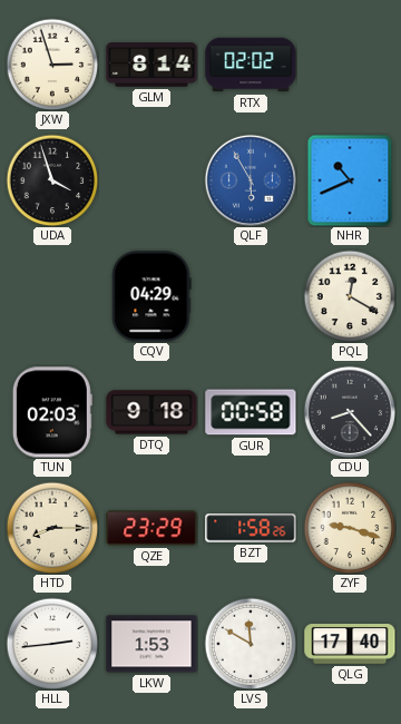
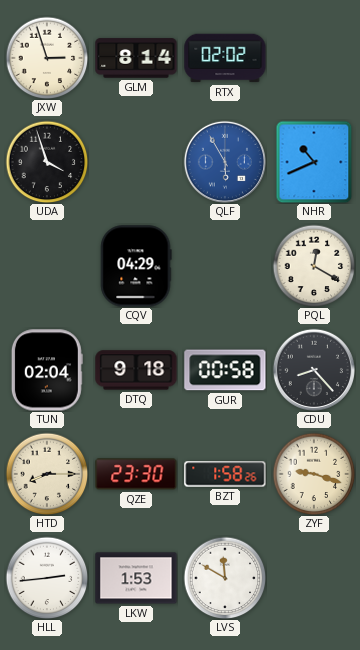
TUN: 02:03 -> 02:04
QZE: 23:29 -> 23:30
QLG: 17:40 -> none
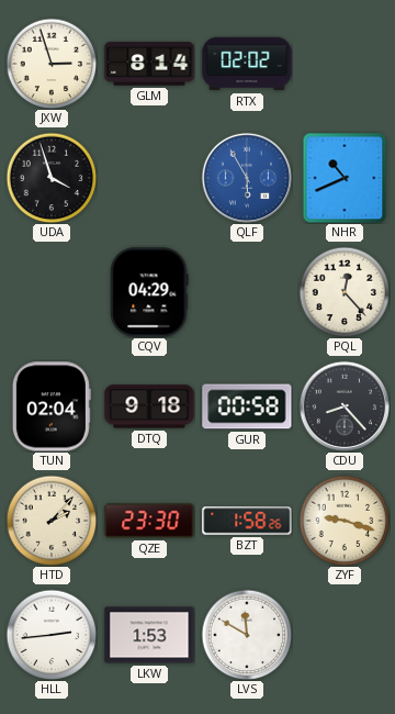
PQL: 12:20 -> 12:23
HTD: 8:15 -> 2:07
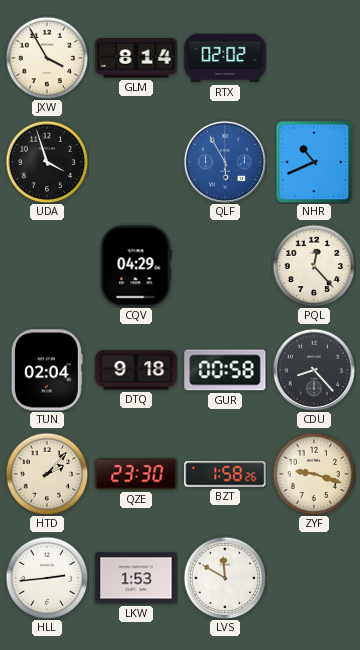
JXW: 2:57 -> 3:55
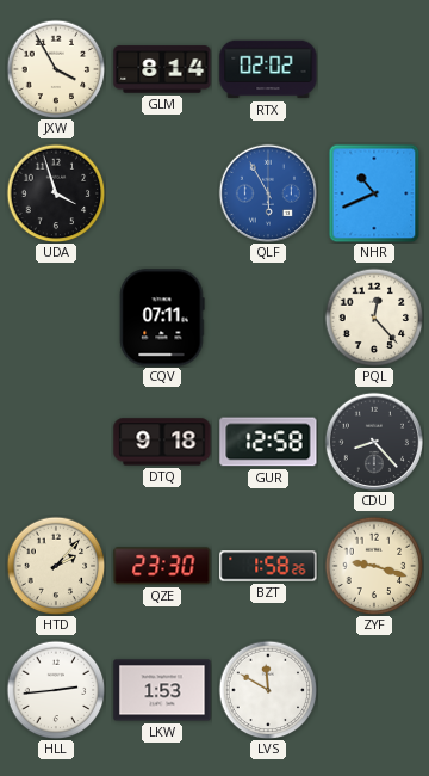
CQV: 04:29 -> 07:11
TUN: 02:04 -> none
GUR: 00:58 -> 12:58
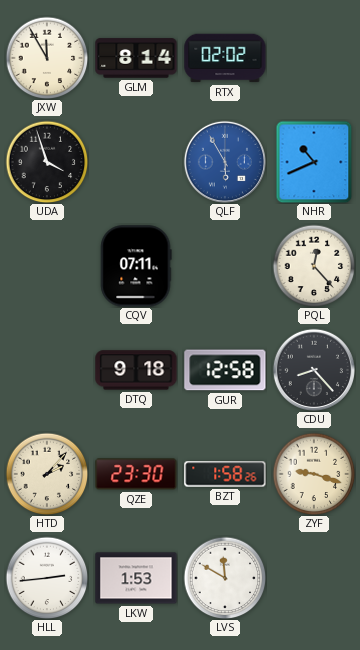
JXW: 3:55 -> 11:55
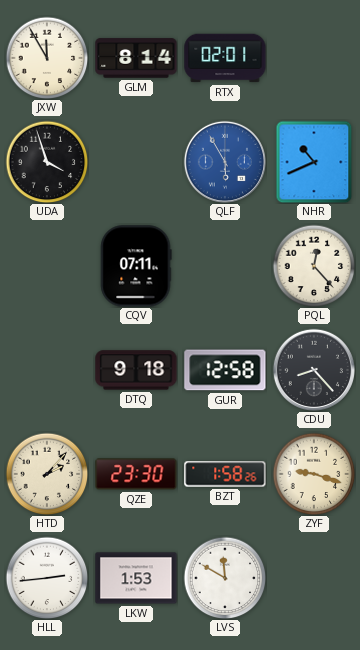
RTX: 02:02 -> 02:01
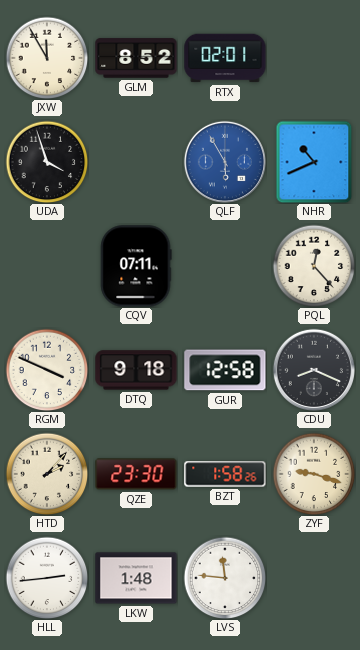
GLM: 8:14 -> 8:52
RGM: none -> 3:49
CDU: 8:23 -> 8:19
LKW: 1:53 -> 1:48
LVS: 11:50 -> 11:46
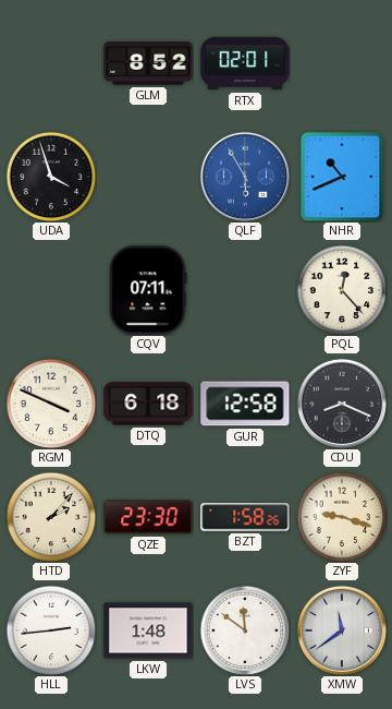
JXW: 11:55 -> none
DTQ: 9:18 -> 6:18
LVS: 11:46 -> 11:51
XMW: none -> 11:39
